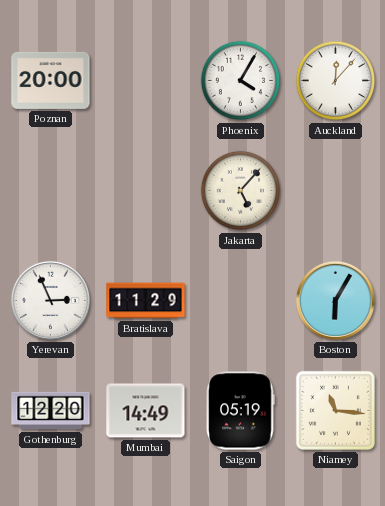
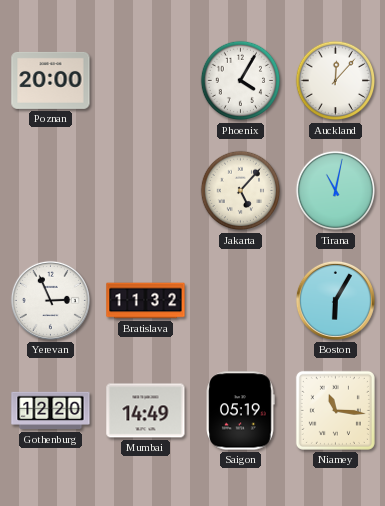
Tirana: none -> 11:02
Bratislava: 11:29 -> 11:32
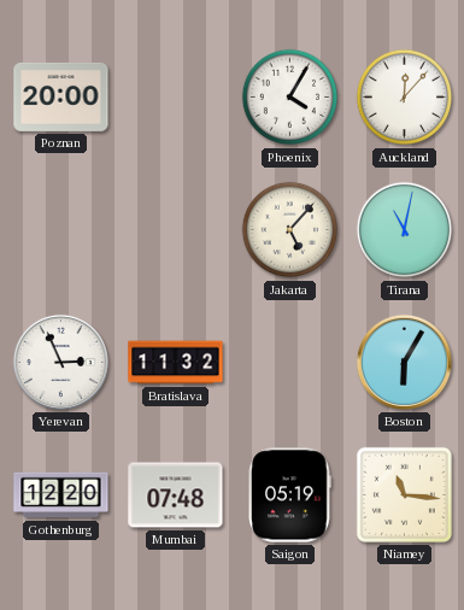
Mumbai: 14:49 -> 07:48
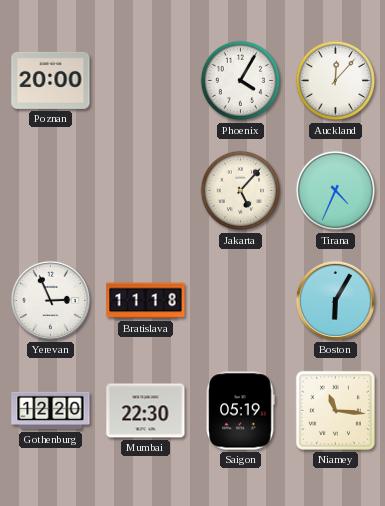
Tirana: 11:02 -> 4:34
Bratislava: 11:32 -> 11:18
Mumbai: 07:48 -> 22:30
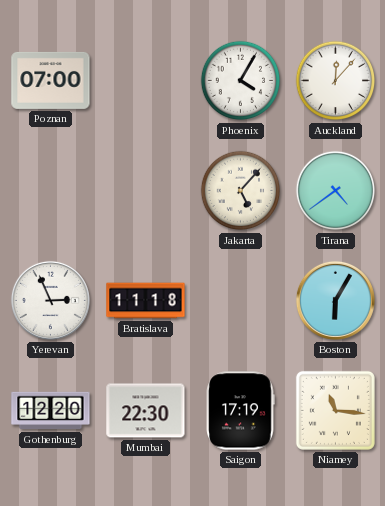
Poznan: 20:00 -> 07:00
Tirana: 4:34 -> 4:39
Saigon: 05:19 -> 17:19
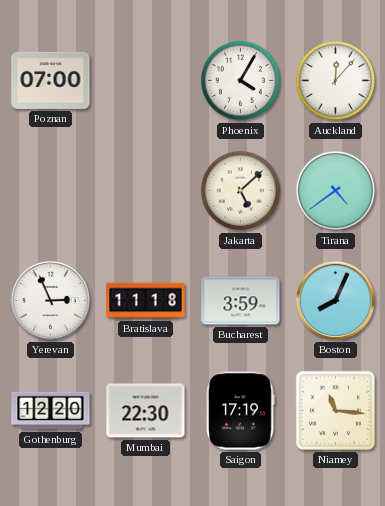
Jakarta: 5:07 -> 5:08
Bucharest: none -> 3:59
Boston: 6:05 -> 8:04
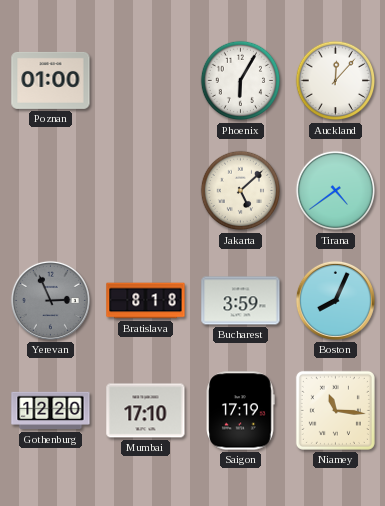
Poznan: 07:00 -> 01:00
Phoenix: 4:05 -> 6:05
Yerevan dial: white -> grey
Bratislava: 11:18 -> 8:18
Mumbai: 22:30 -> 17:10
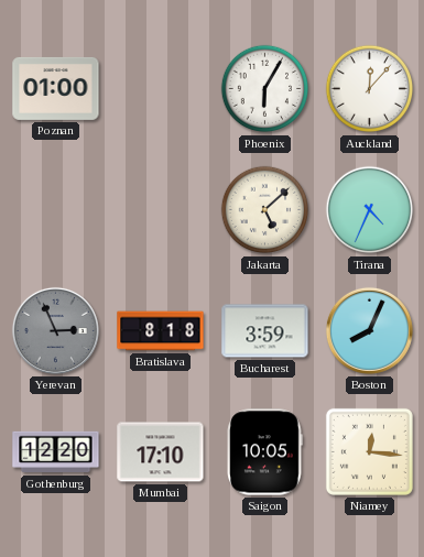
Tirana: 4:39 -> 4:34
Saigon: 17:19 -> 10:05
Niamey: 11:16 -> 12:16
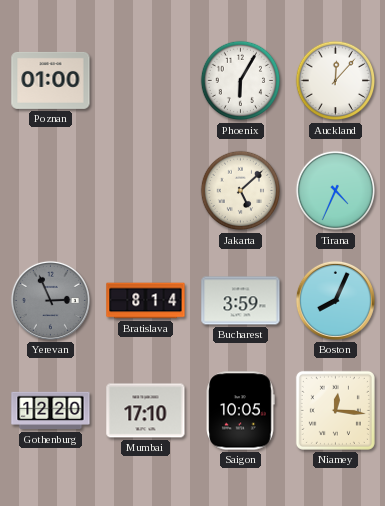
Bratislava: 8:18 -> 8:14
